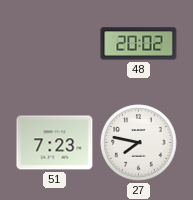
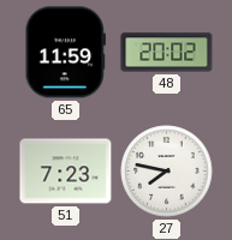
65: none -> 11:59
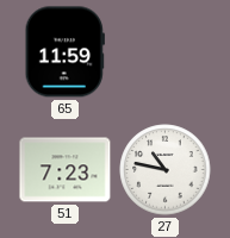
48: 20:02 -> none
27: 7:47 -> 10:47
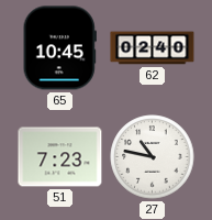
65: 11:59 -> 10:45
62: none -> 02:40
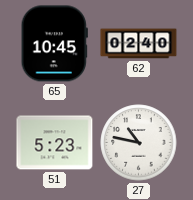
51: 7:23 -> 5:23
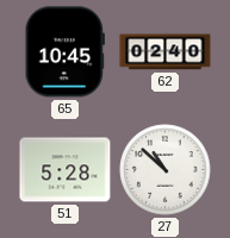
51: 5:23 -> 5:28
27: 10:47 -> 10:52
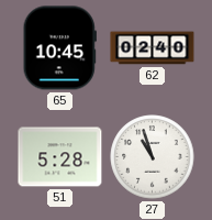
27: 10:52 -> 10:57
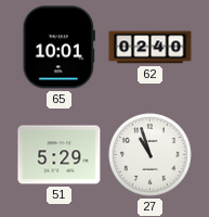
65: 10:45 -> 10:01
51: 5:28 -> 5:29
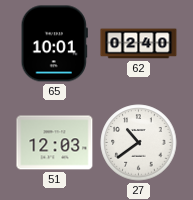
51: 5:29 -> 12:03
27: 10:57 -> 10:39
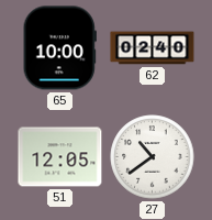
65: 10:01 -> 10:00
51: 12:03 -> 12:05
